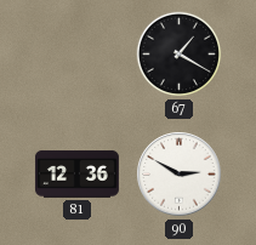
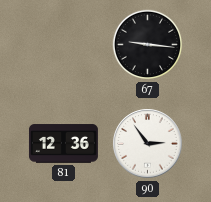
67: 1:20 -> 9:16
90: 2:50 -> 2:54
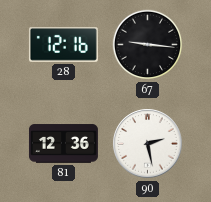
28: none -> 12:16
90: 2:54 -> 2:28
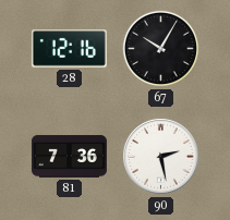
67: 9:16 -> 10:05
81: 12:36 -> 7:36
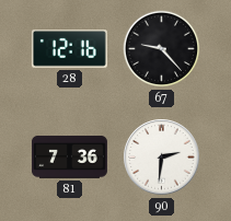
67: 10:05 -> 9:23
90: 2:28 -> 2:31
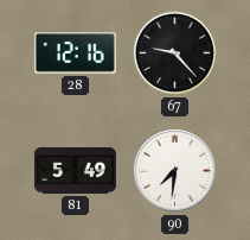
81: 7:36 -> 5:49
90: 2:31 -> 7:31
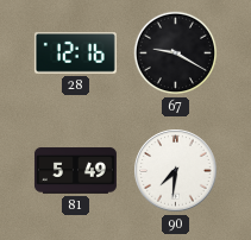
67: 9:23 -> 9:20
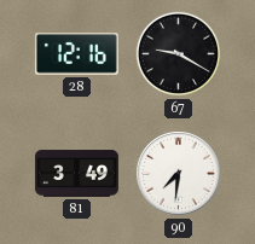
81: 5:49 -> 3:49
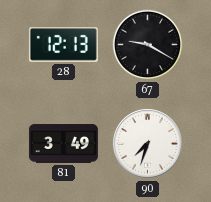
28: 12:16 -> 12:13
90: 7:31 -> 7:33
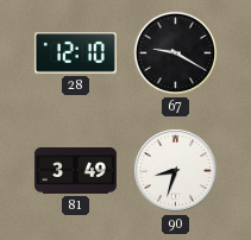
28: 12:13 -> 12:10
90: 7:33 -> 8:33
